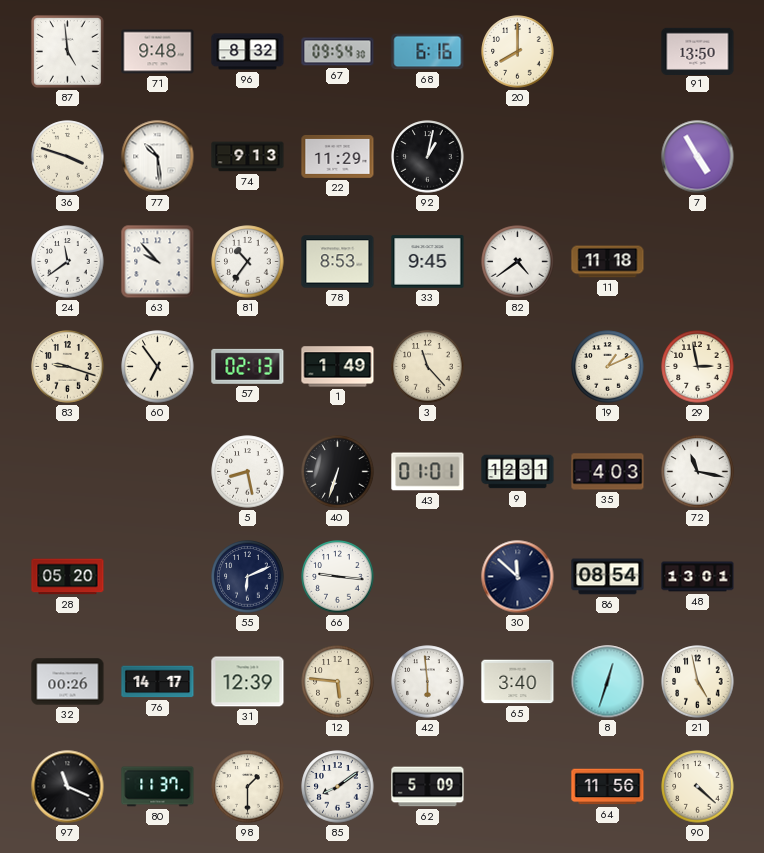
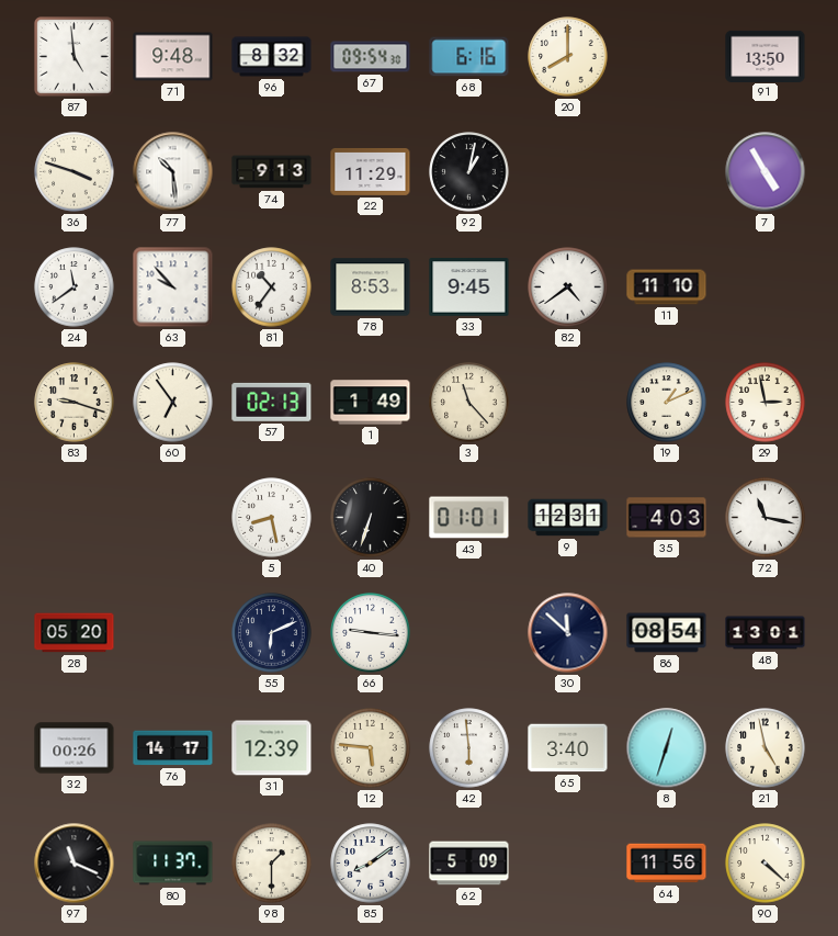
11: 11:18 -> 11:10
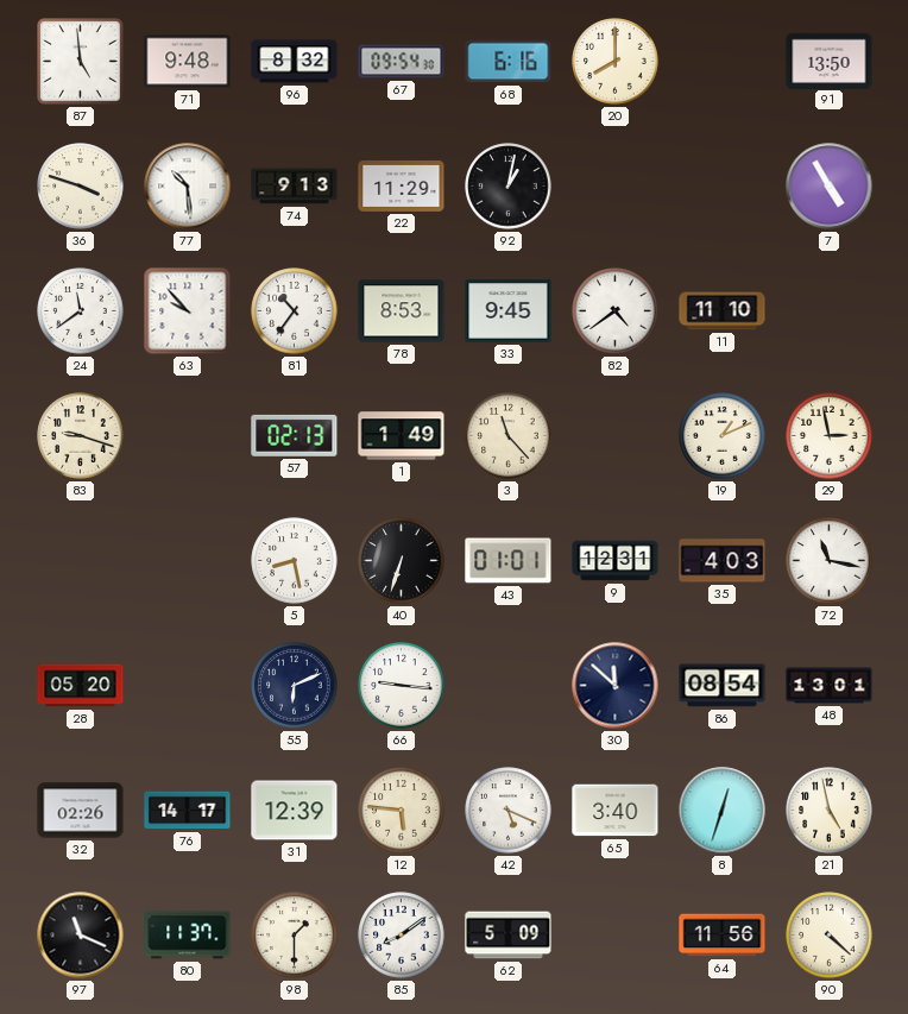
60: 6:54 -> none
32: 00:26 -> 02:26
42: 5:59 -> 5:19
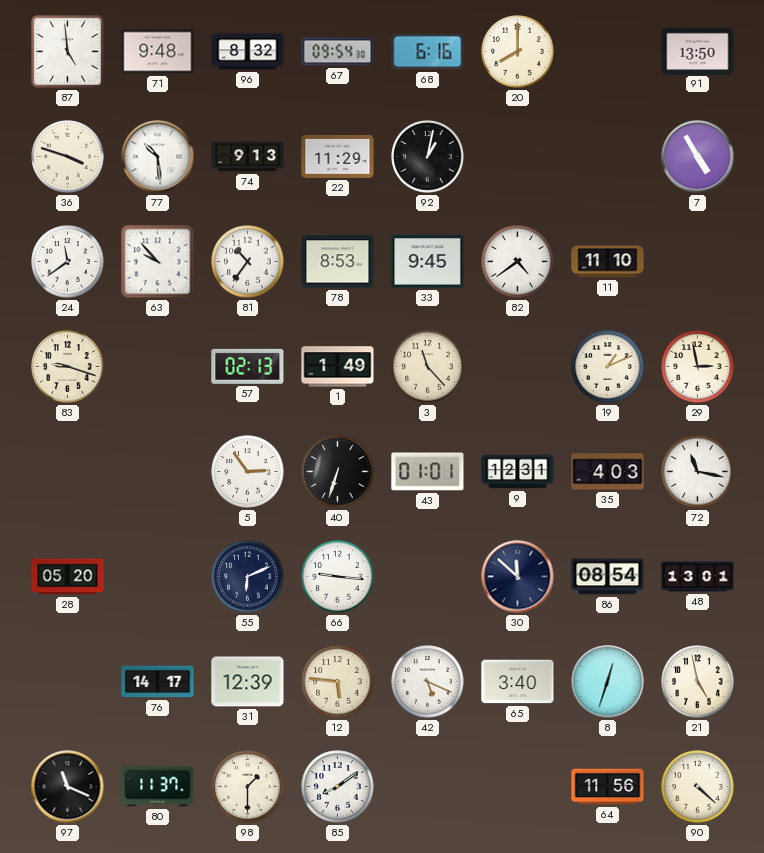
5: 8:28 -> 2:54
32: 02:26 -> none
62: 5:09 -> none
